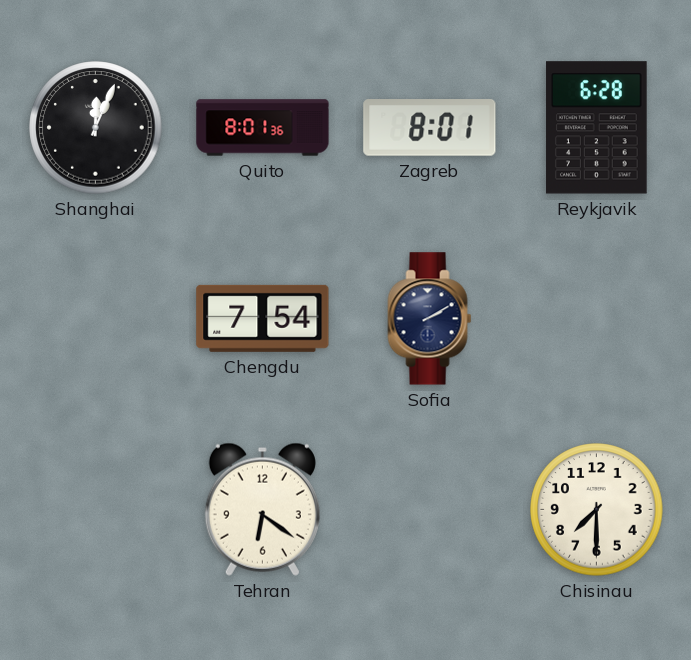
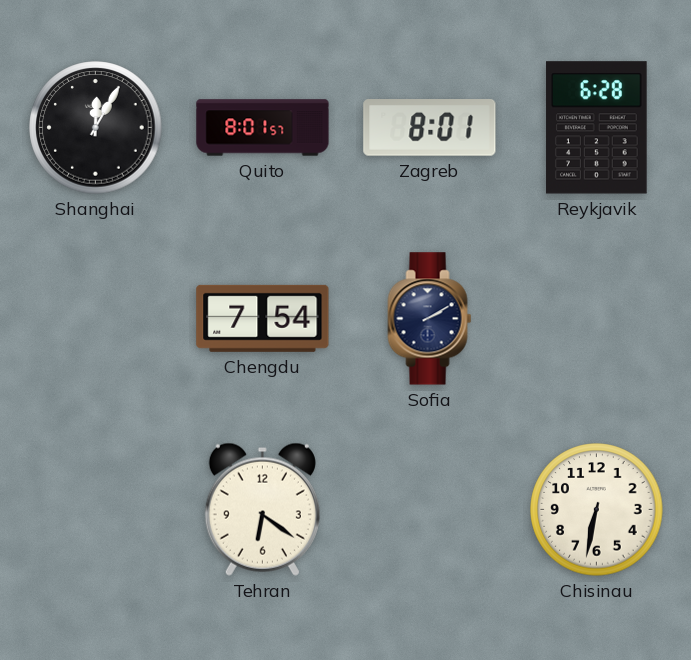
Shanghai: 12:04 -> 12:05
Quito: 8:01:36 -> 8:01:57
Chisinau: 7:30 -> 6:32
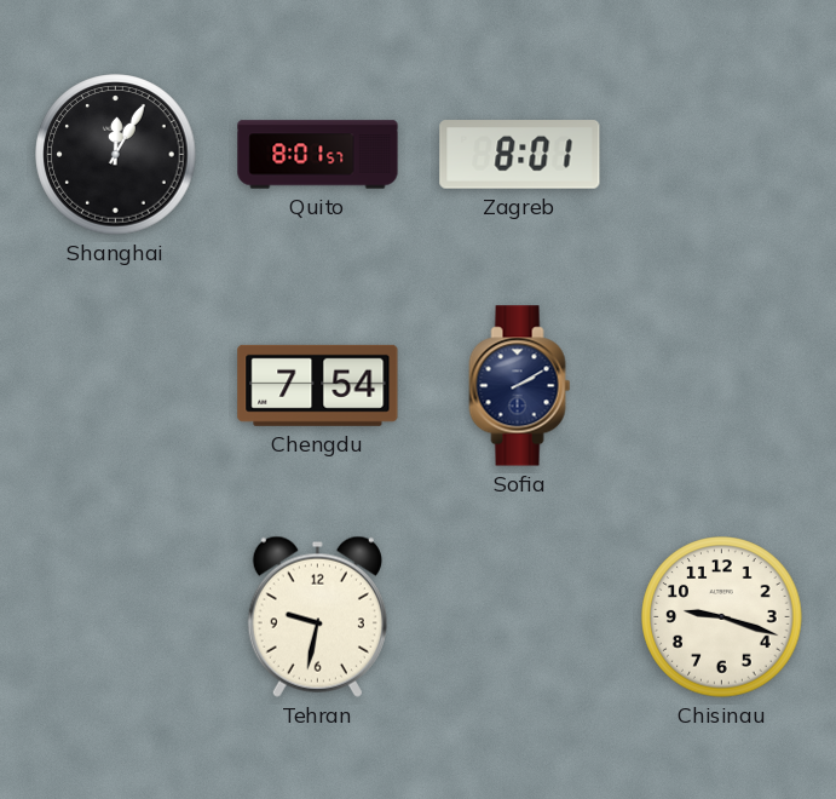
Reykjavik: 6:28 -> none
Tehran: 6:21 -> 9:32
Chisinau: 6:32 -> 9:18
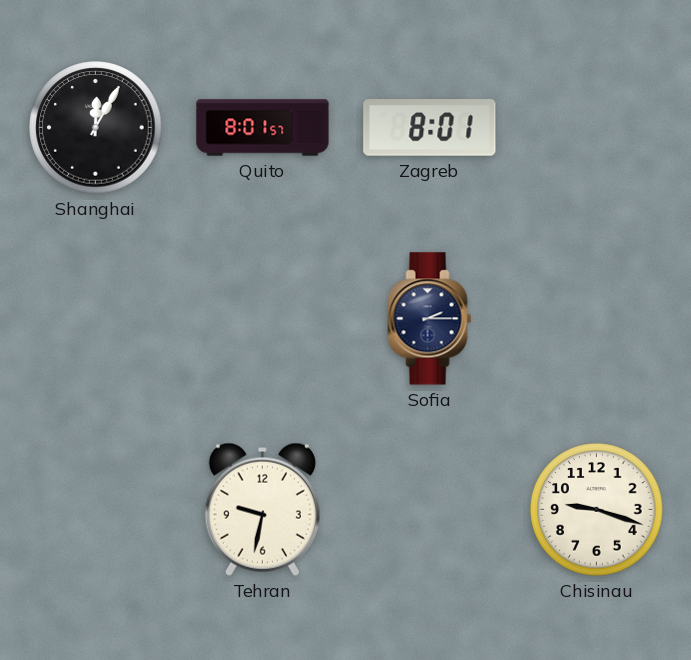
Chengdu: 7:54 -> none
Sofia: 2:10 -> 2:15
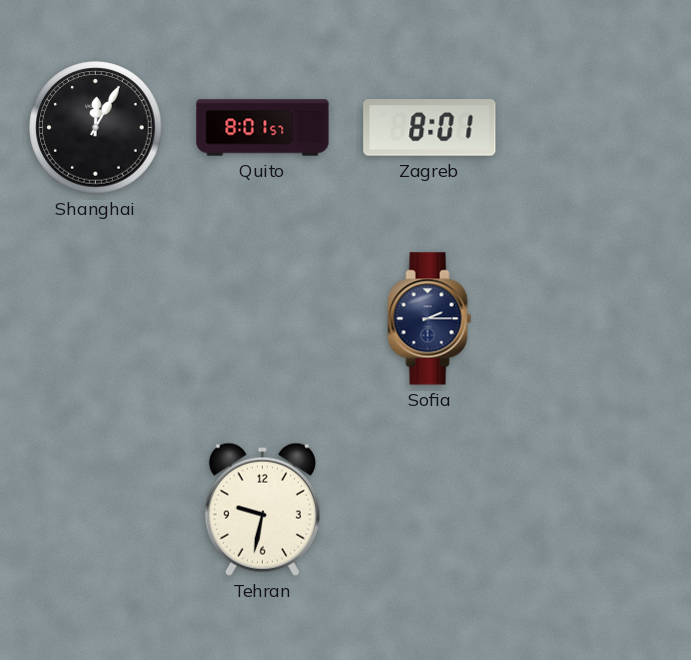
Chisinau: 9:18 -> none
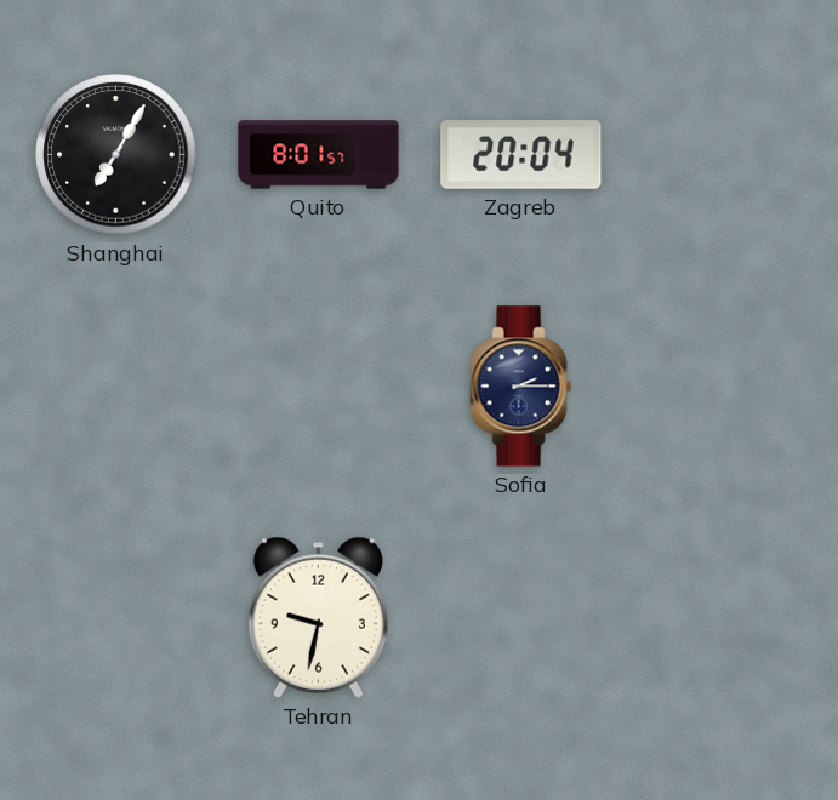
Shanghai: 12:05 -> 7:05
Zagreb: 8:01 -> 20:04
